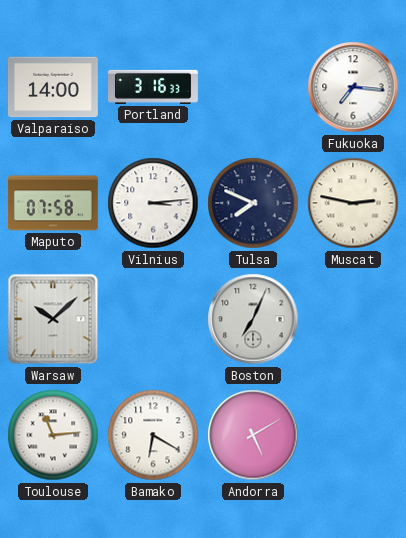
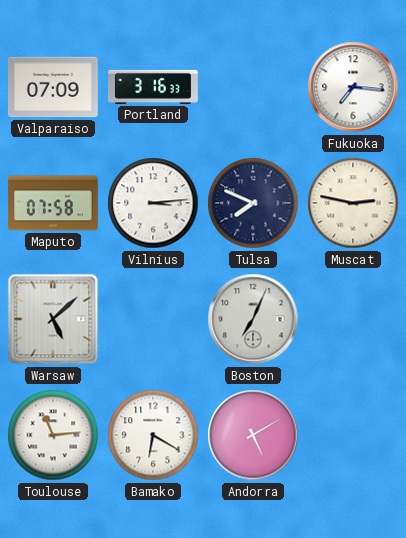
Valparaiso: 14:00 -> 07:09
Warsaw: 10:08 -> 5:08
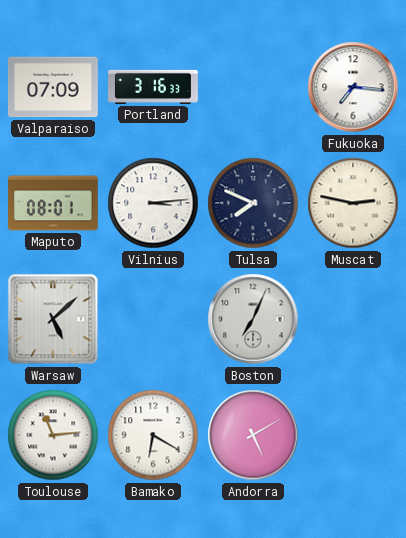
Maputo: 07:58 -> 08:01
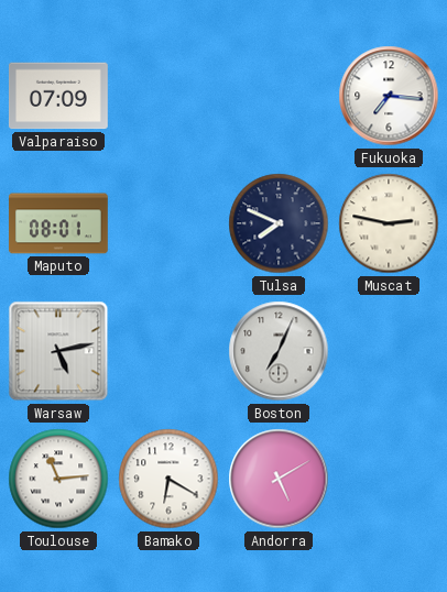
Portland: 3:16 -> none
Vilnius: 3:14 -> none
Warsaw: 5:08 -> 5:13
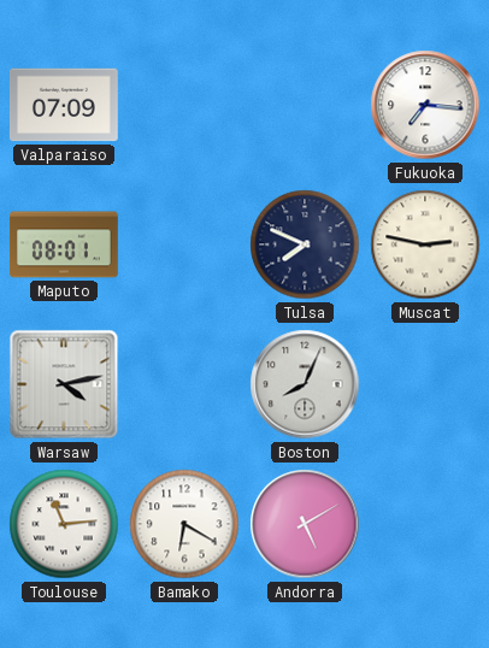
Warsaw: 5:13 -> 4:13
Boston: 7:04 -> 8:04
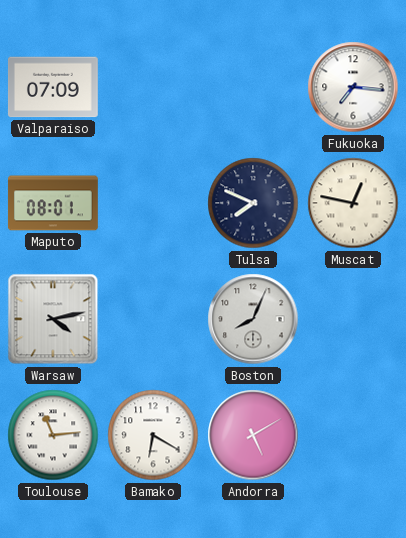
Muscat: 2:47 -> 12:47
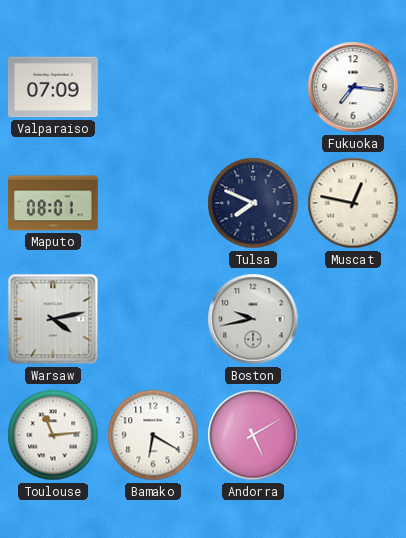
Boston: 8:04 -> 9:43
